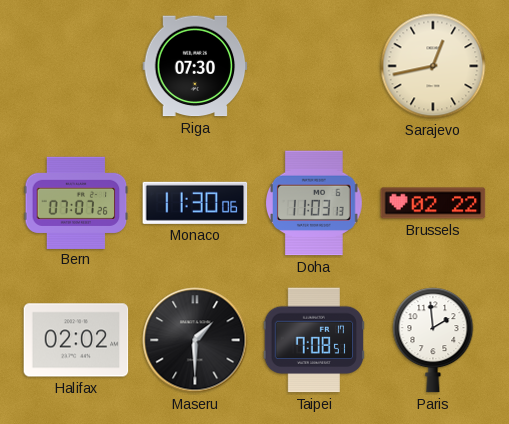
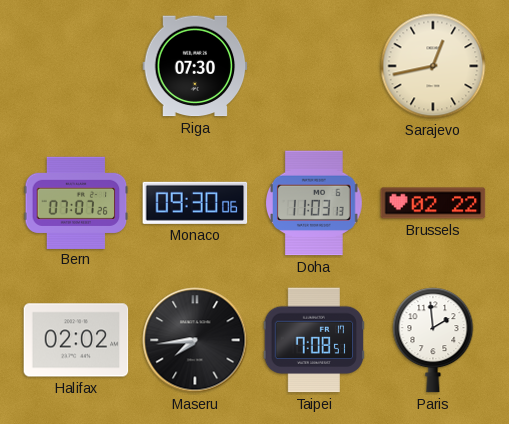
Monaco: 11:30 -> 09:30
Maseru: 1:30 -> 7:44
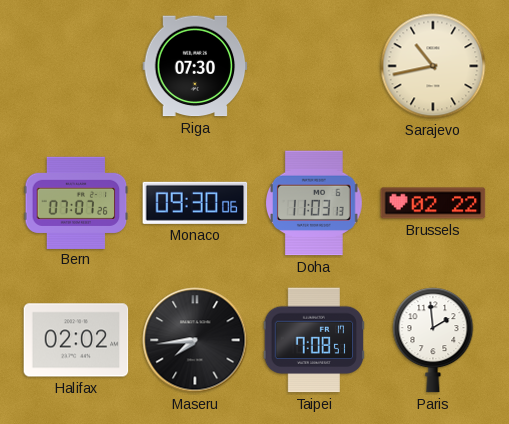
Sarajevo: 12:43 -> 10:43
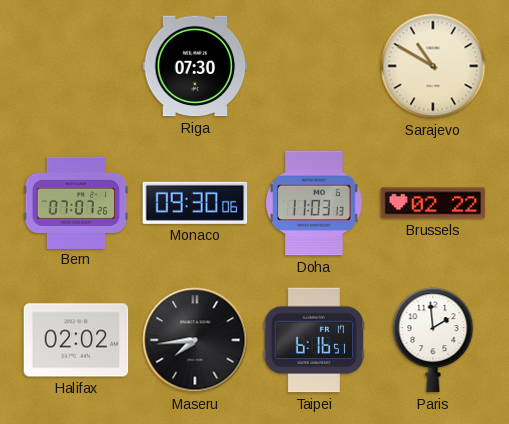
Sarajevo: 10:43 -> 10:50
Taipei: 7:08 -> 6:16
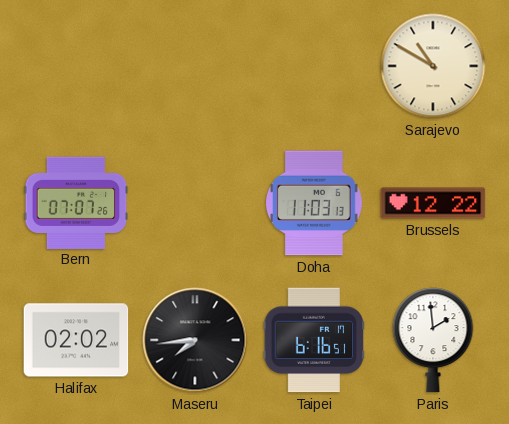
Riga: 07:30 -> none
Monaco: 09:30 -> none
Brussels: 02:22 -> 12:22
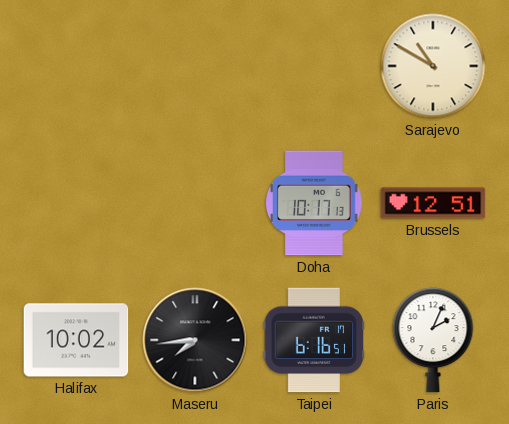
Bern: 07:07 -> none
Doha: 11:03 -> 10:17
Brussels: 12:22 -> 12:51
Halifax: 02:02 -> 10:02
Paris: 1:59 -> 2:04
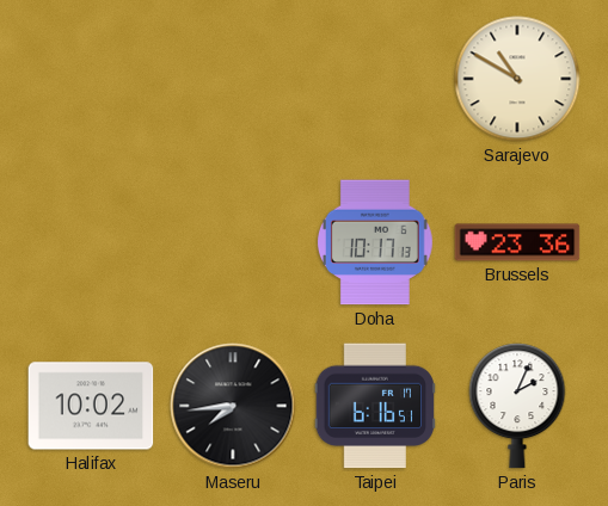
Brussels: 12:51 -> 23:36
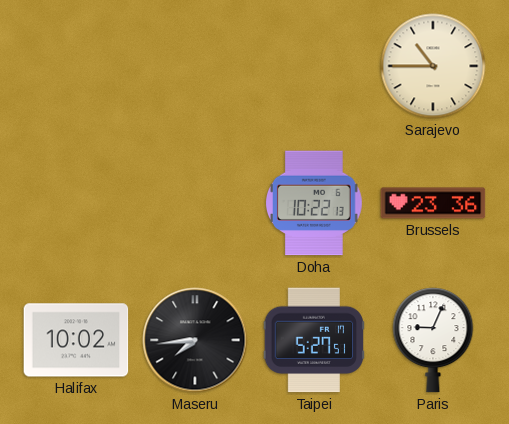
Sarajevo: 10:50 -> 10:45
Doha: 10:17 -> 10:22
Taipei: 6:16 -> 5:27
Paris: 2:04 -> 9:04
